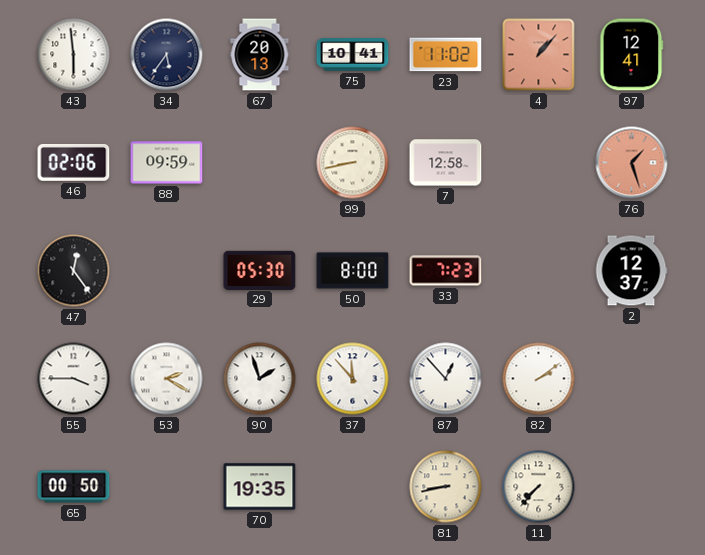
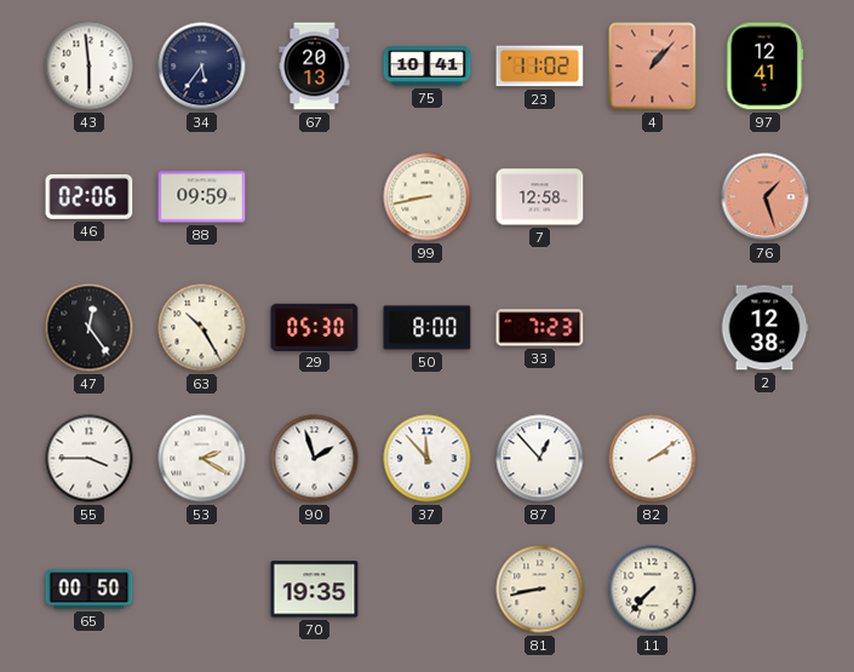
63: none -> 10:25
2: 12:37 -> 12:38
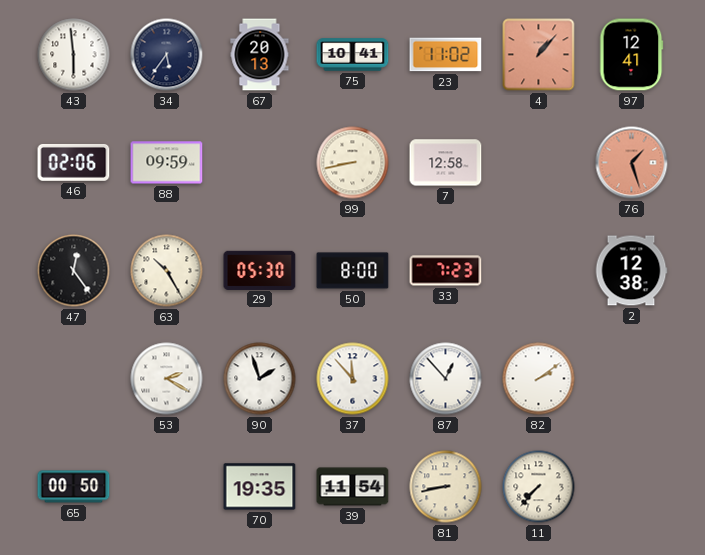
55: 3:45 -> none
39: none -> 11:54
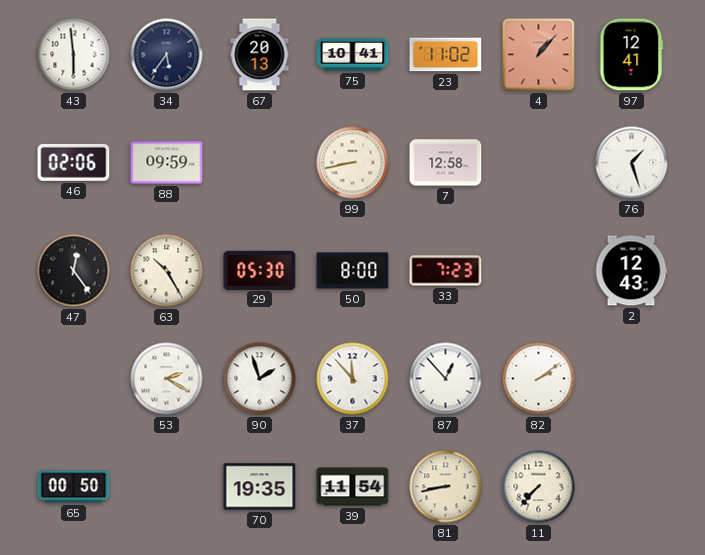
76 dial: salmon -> white
2: 12:38 -> 12:43
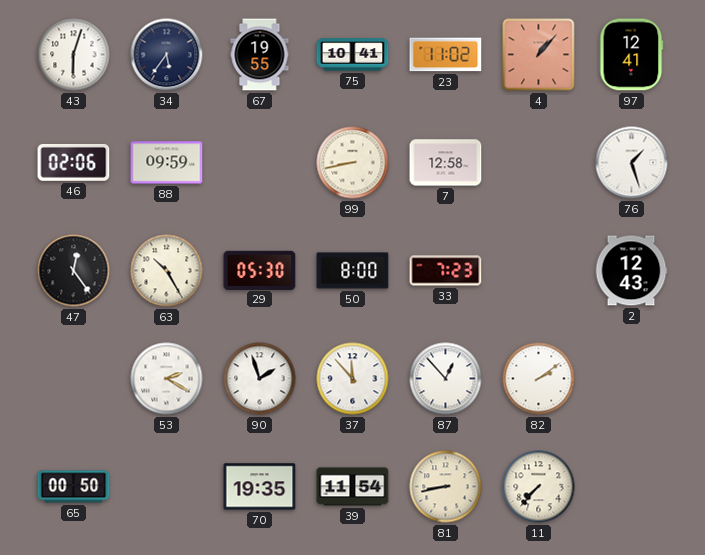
43: 5:59 -> 6:03
67: 20:13 -> 19:55
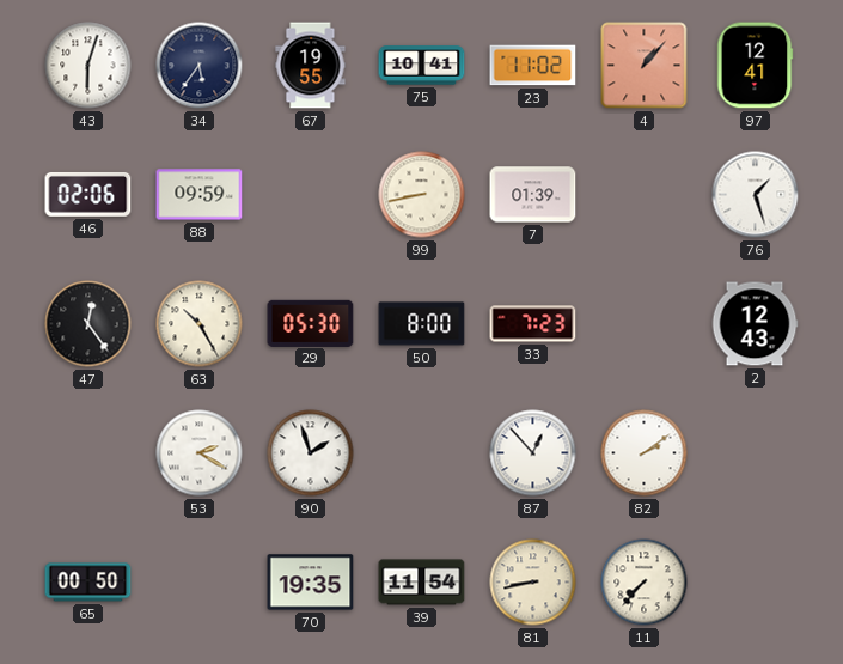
7: 12:58 -> 01:39
37: 11:53 -> none
